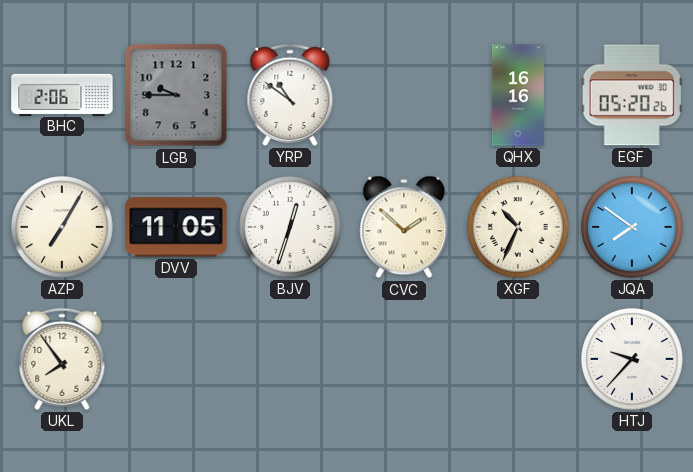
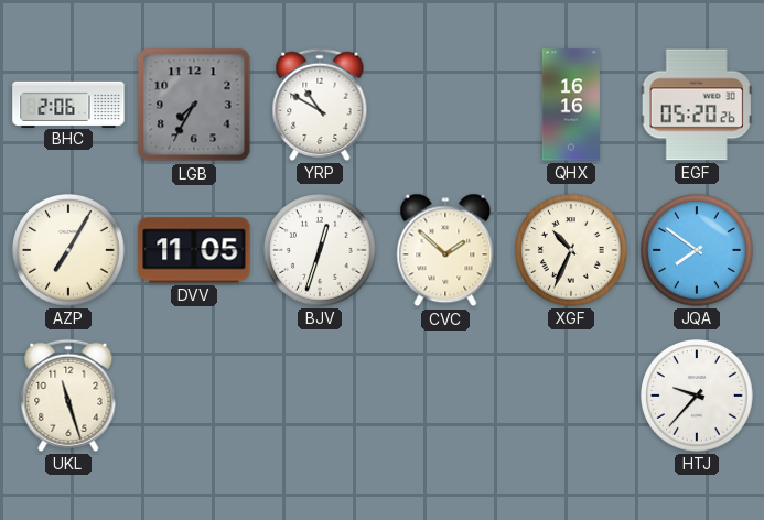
LGB: 9:45 -> 7:35
YRP: 10:51 -> 10:50
UKL: 7:54 -> 11:27
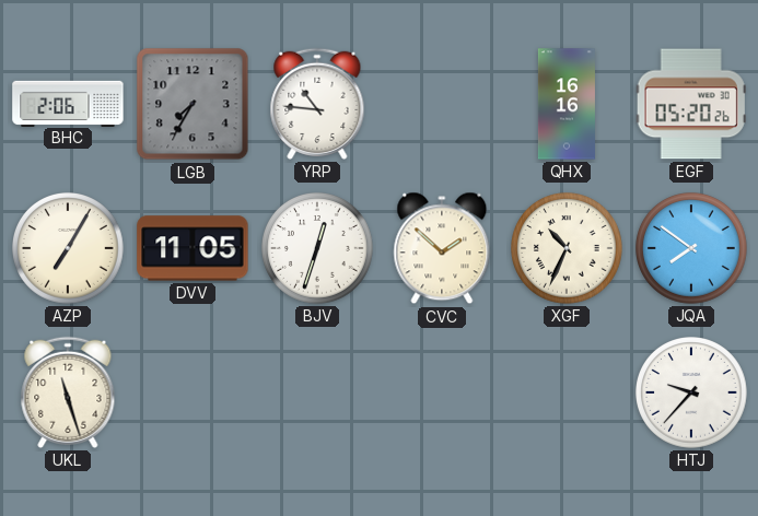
YRP: 10:50 -> 10:46
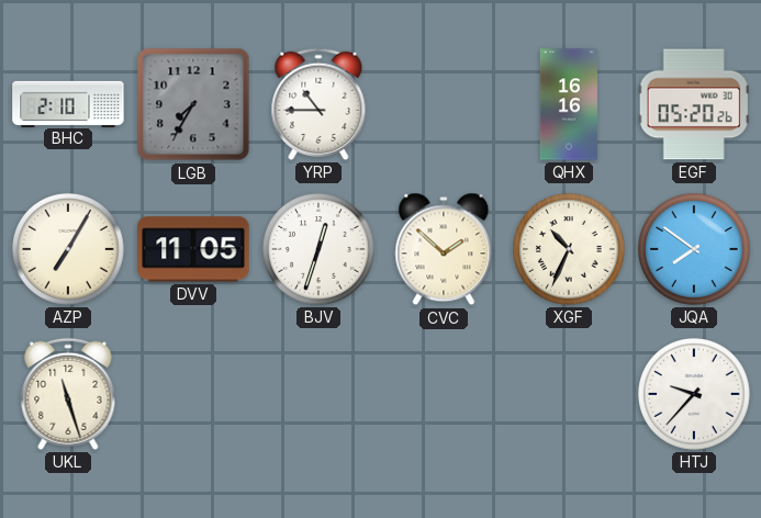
BHC: 2:06 -> 2:10
YRP: 10:46 -> 10:45
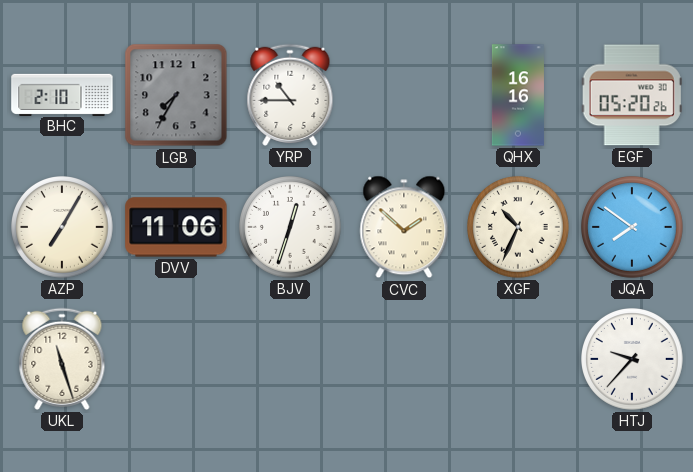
DVV: 11:05 -> 11:06
